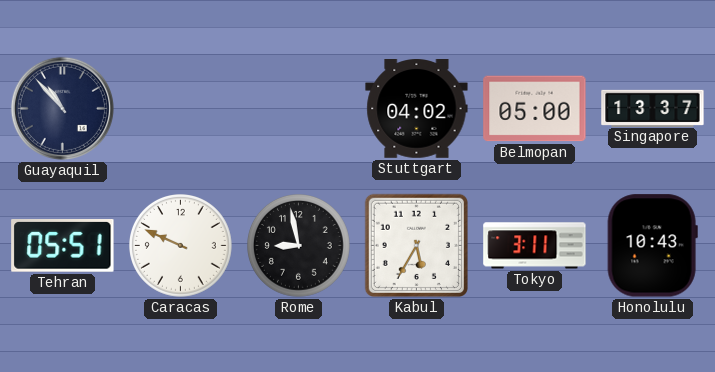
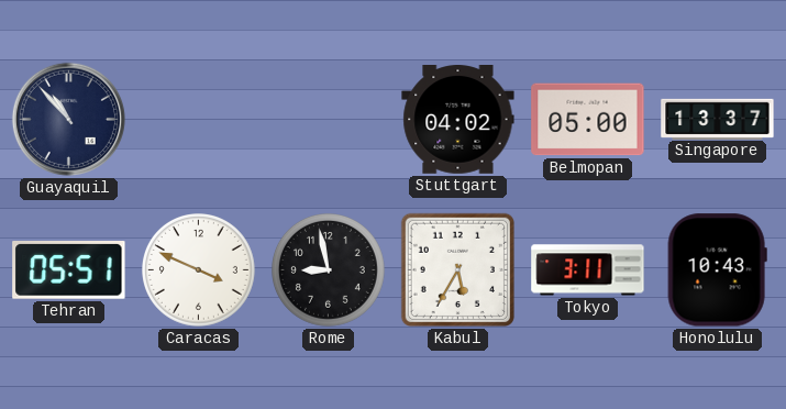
Caracas: 9:49 -> 3:49
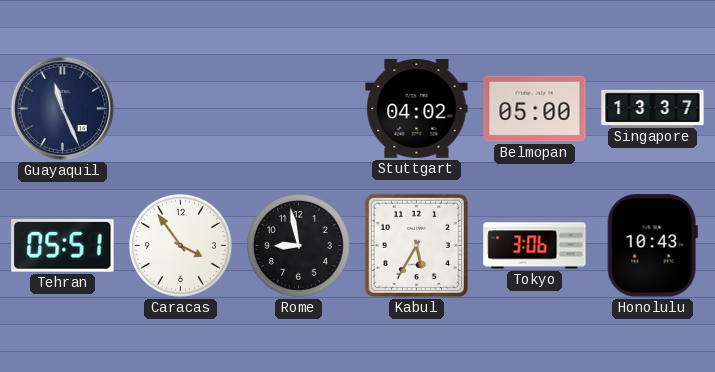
Guayaquil: 10:53 -> 11:26
Caracas: 3:49 -> 3:54
Tokyo: 3:11 -> 3:06
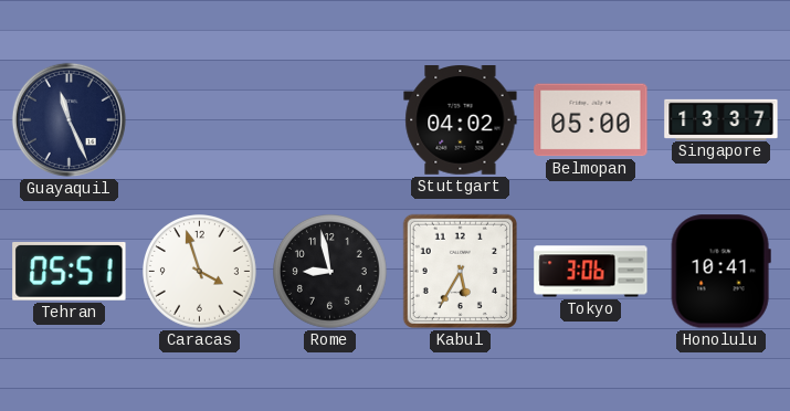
Caracas: 3:54 -> 3:57
Honolulu: 10:43 -> 10:41
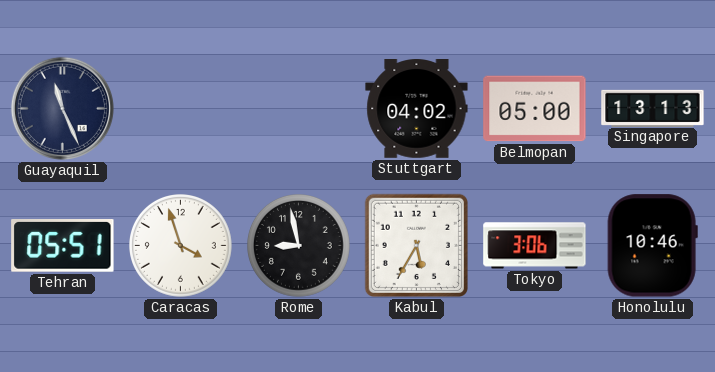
Singapore: 13:37 -> 13:13
Honolulu: 10:41 -> 10:46
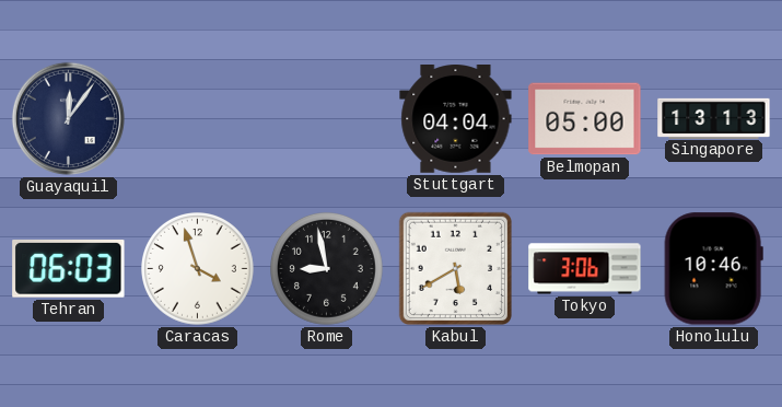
Guayaquil: 11:26 -> 12:06
Stuttgart: 04:02 -> 04:04
Tehran: 05:51 -> 06:03
Kabul: 5:35 -> 5:40
